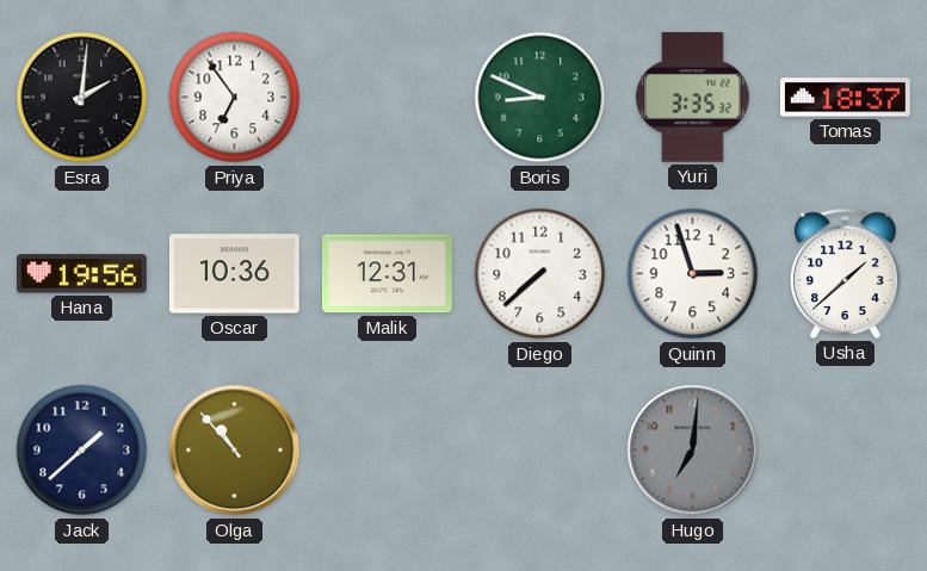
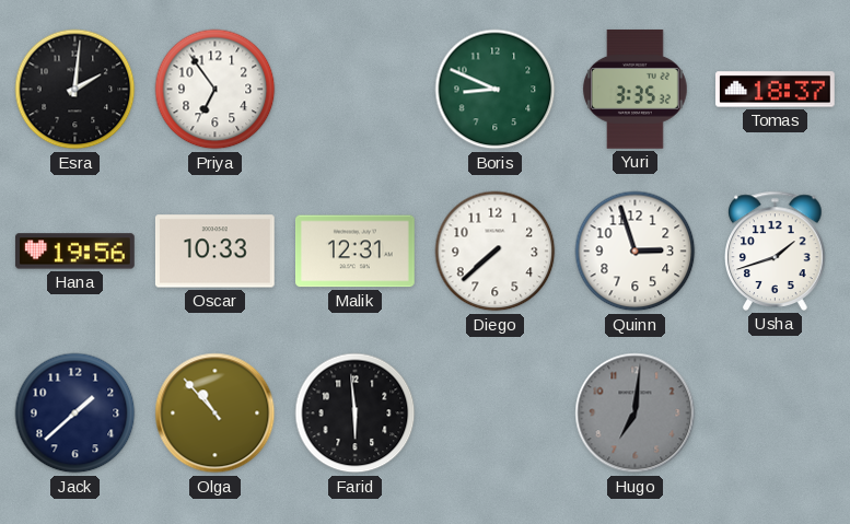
Oscar: 10:36 -> 10:33
Usha: 1:38 -> 1:42
Farid: none -> 5:59
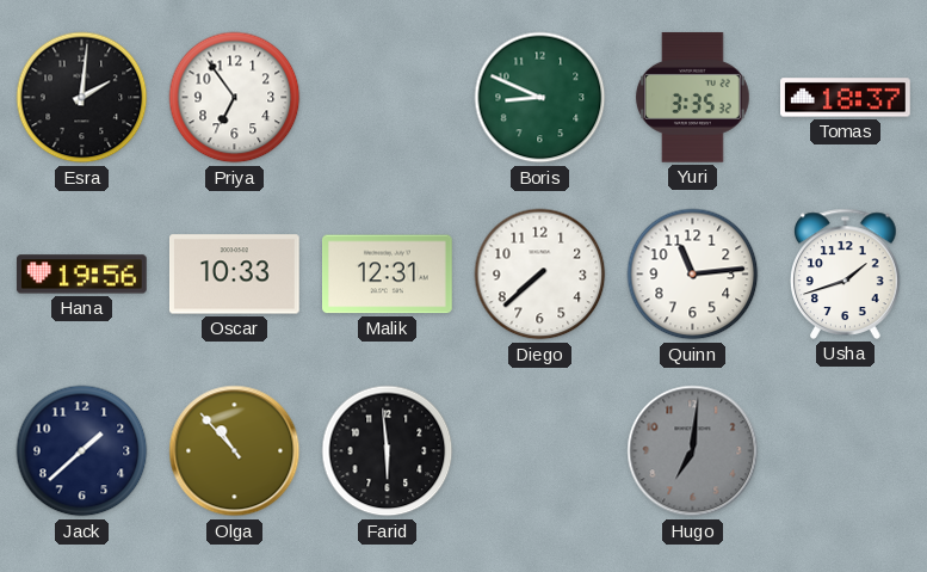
Quinn: 2:57 -> 11:14
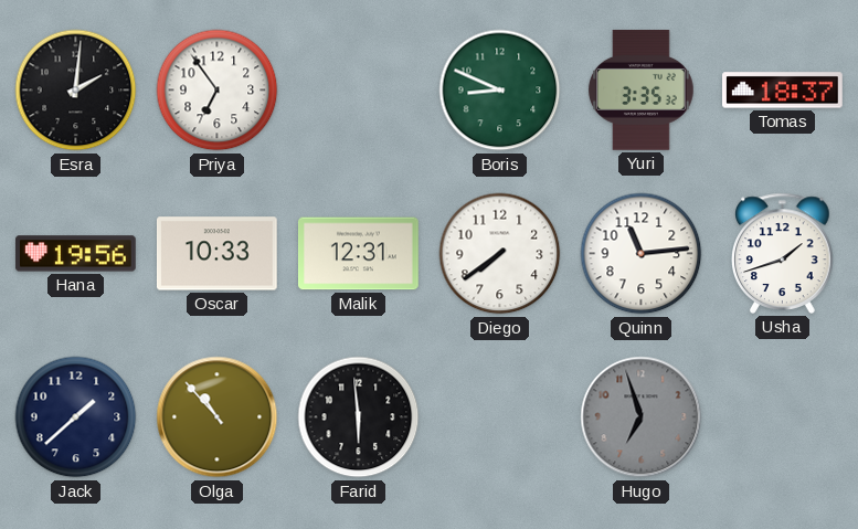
Diego: 7:38 -> 7:39
Hugo: 7:01 -> 6:57
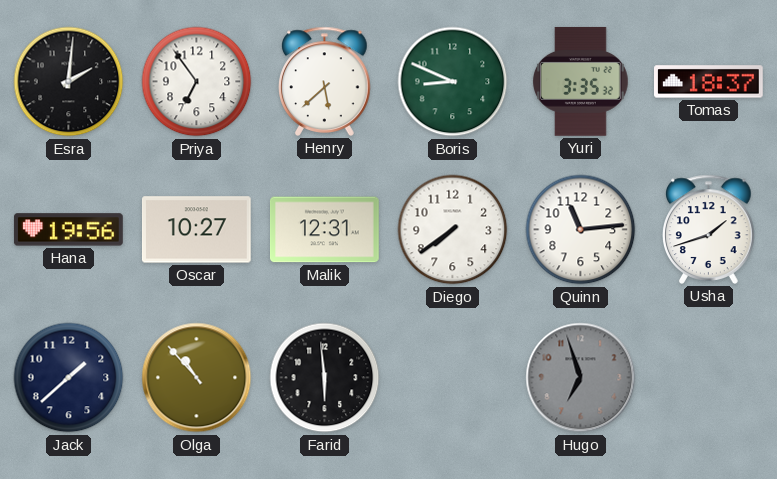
Henry: none -> 5:38
Oscar: 10:33 -> 10:27
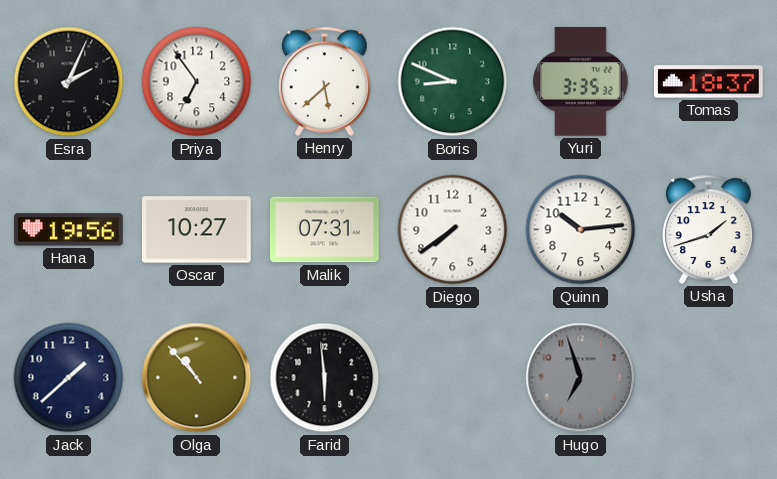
Esra: 2:01 -> 2:04
Malik: 12:31 -> 07:31
Quinn: 11:14 -> 10:14
